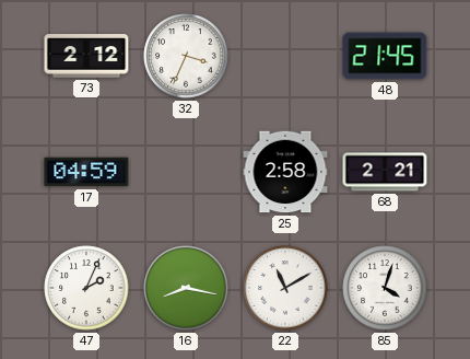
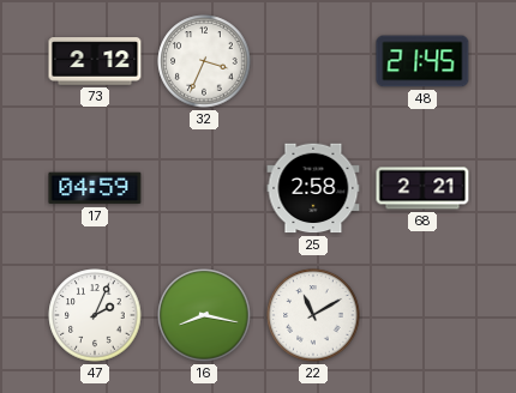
85: 4:03 -> none
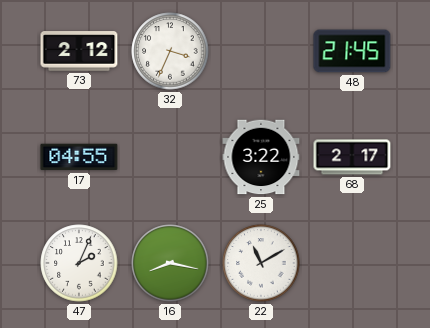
17: 04:59 -> 04:55
25: 2:58 -> 3:22
68: 2:21 -> 2:17
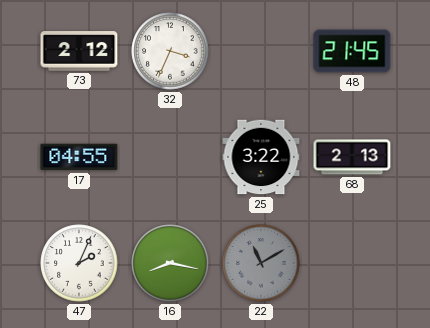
68: 2:17 -> 2:13
22 dial: white -> grey
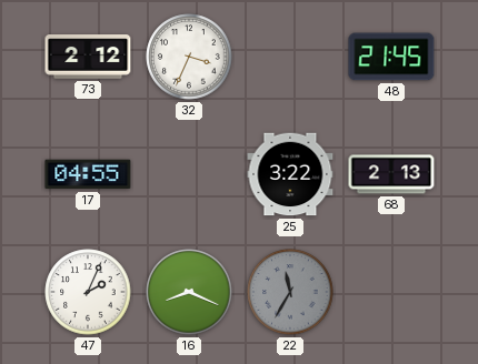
16: 8:17 -> 8:19
22: 11:10 -> 11:35
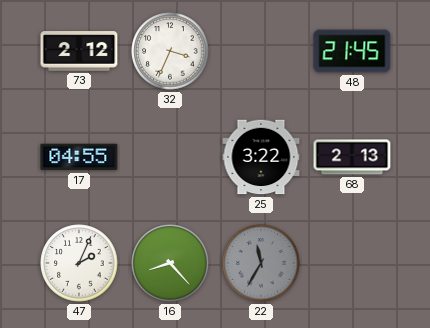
16: 8:19 -> 8:23
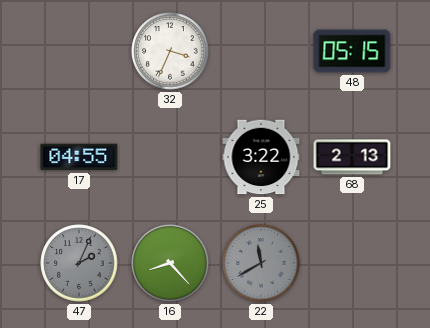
73: 2:12 -> none
48: 21:45 -> 05:15
47 dial: white -> grey
22: 11:35 -> 11:40
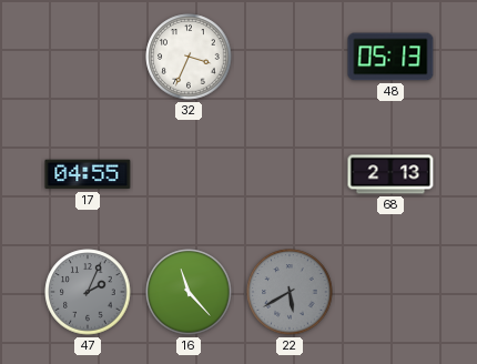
48: 05:15 -> 05:13
25: 3:22 -> none
16: 8:23 -> 11:23
22: 11:40 -> 5:40
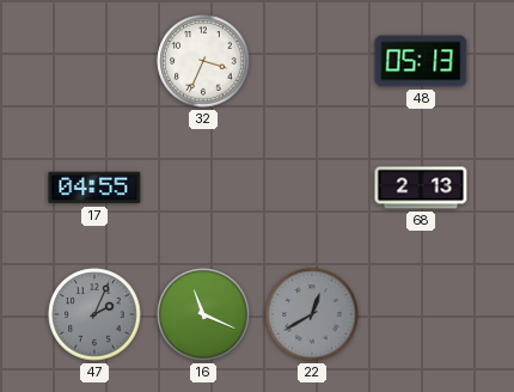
16: 11:23 -> 11:19
22: 5:40 -> 12:40
